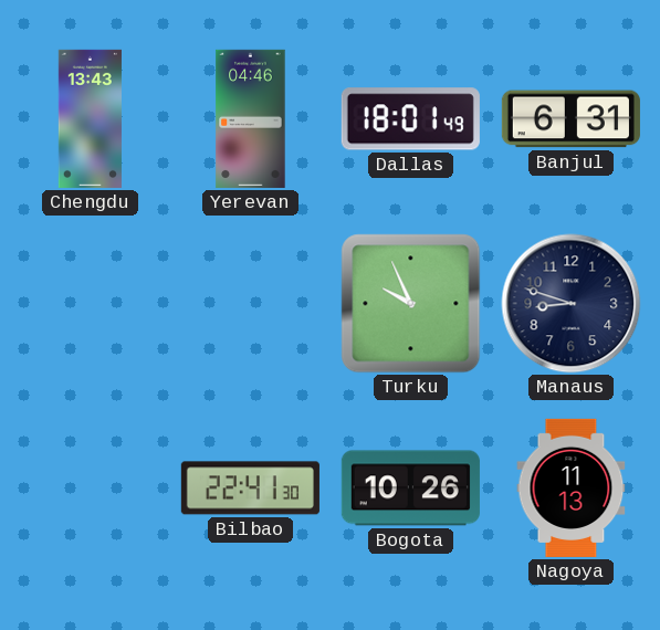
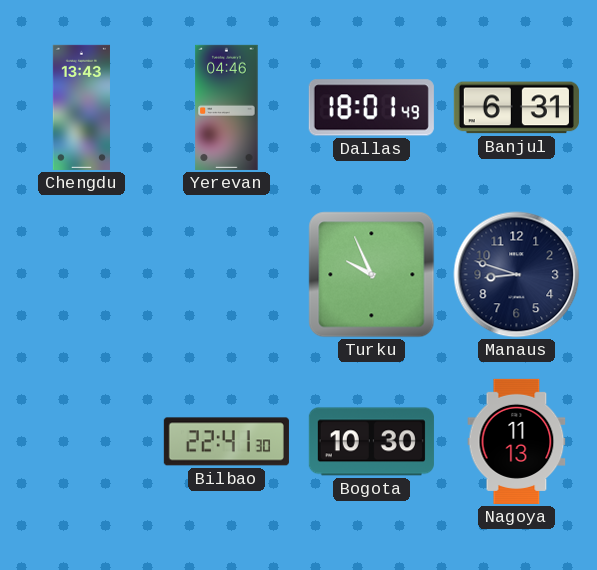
Bogota: 10:26 -> 10:30
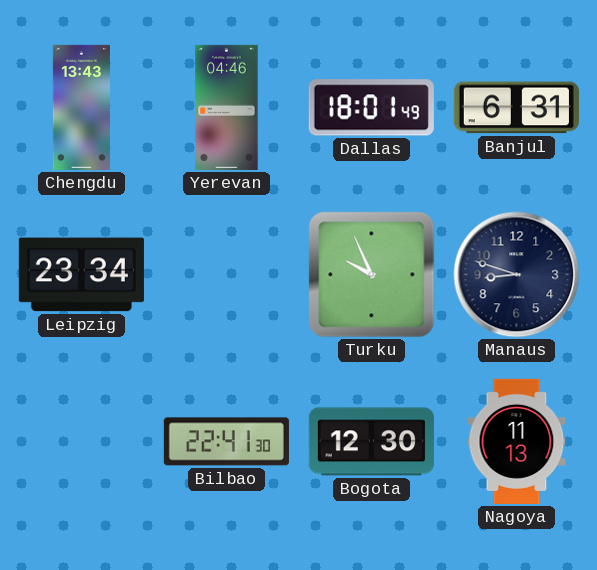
Leipzig: none -> 23:34
Bogota: 10:30 -> 12:30
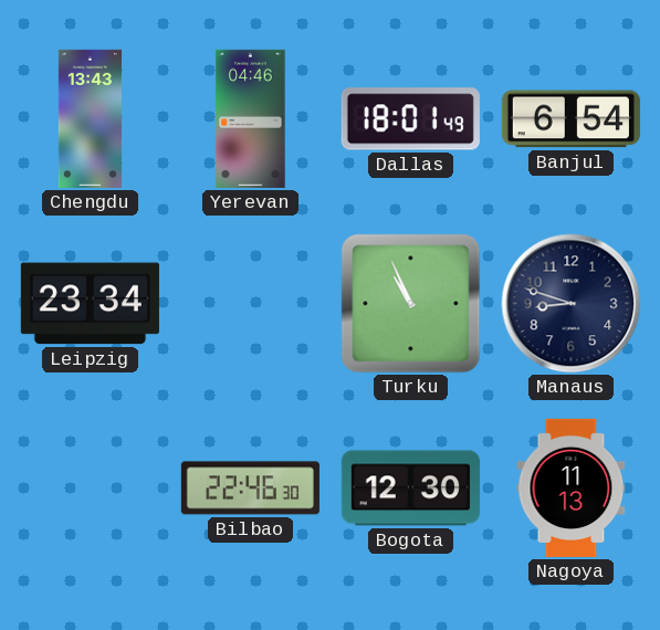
Banjul: 6:31 -> 6:54
Turku: 9:56 -> 10:56
Bilbao: 22:41 -> 22:46
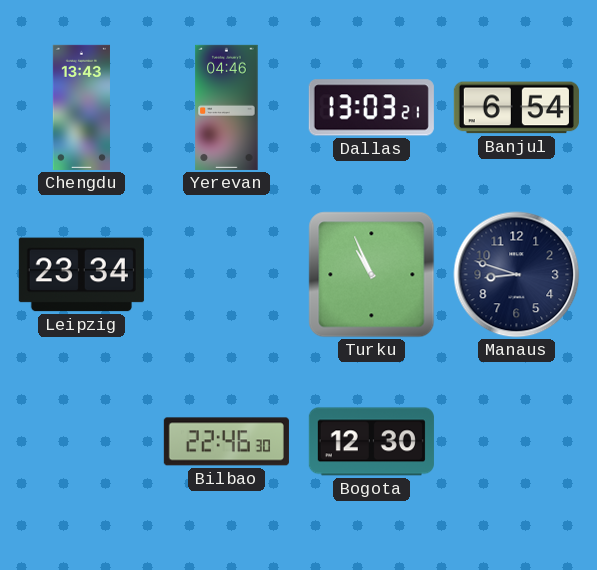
Dallas: 18:01 -> 13:03
Nagoya: 11:13 -> none
